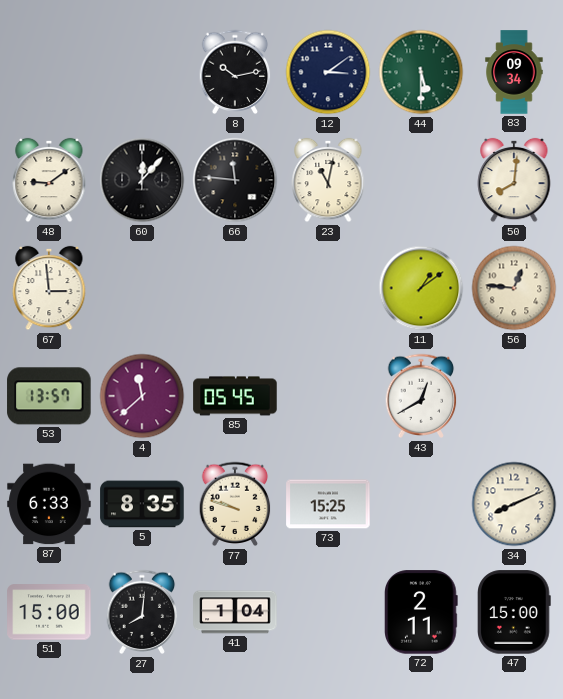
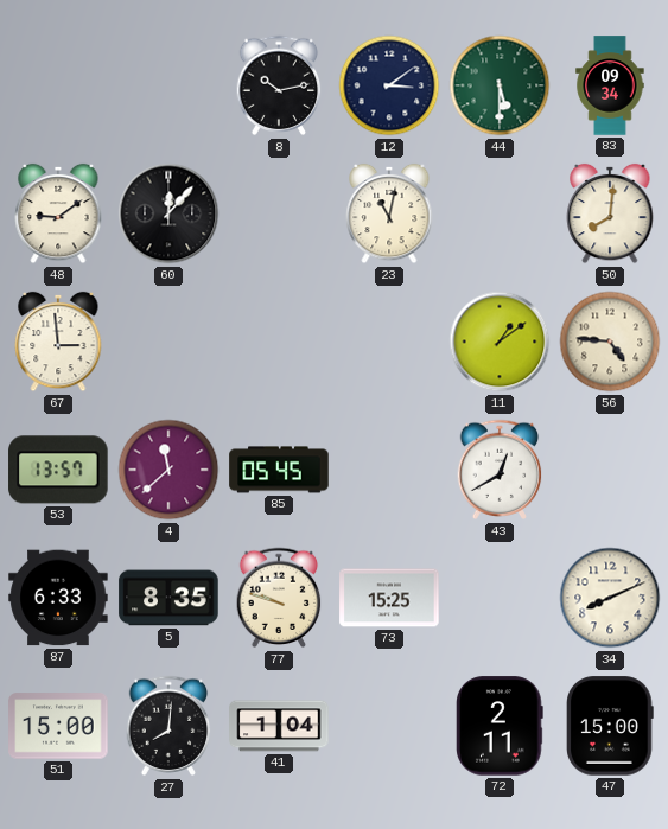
66: 11:46 -> none
56: 12:46 -> 4:46
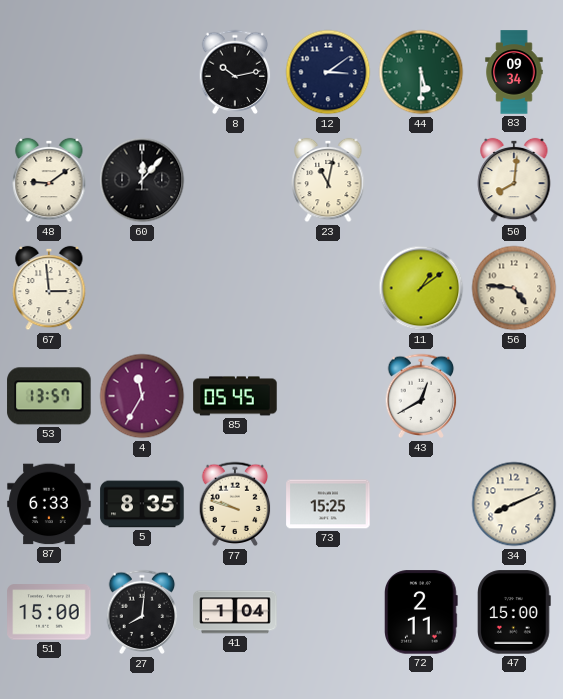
4: 11:38 -> 11:35
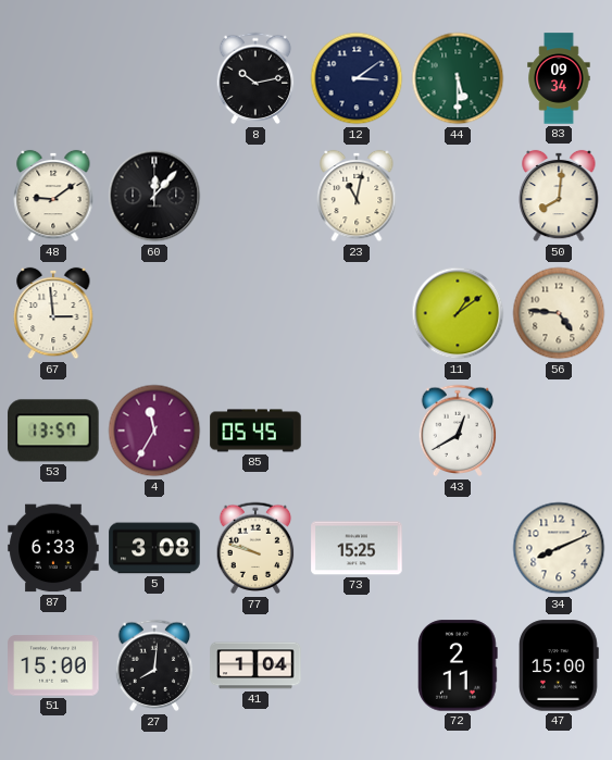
5: 8:35 -> 3:08
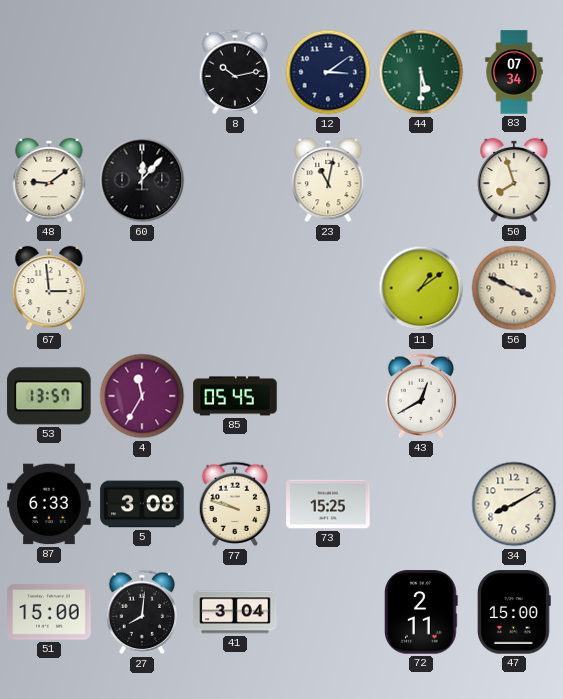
83: 09:34 -> 07:34
50: 8:01 -> 7:57
56: 4:46 -> 3:49
34: 8:11 -> 8:10
41: 1:04 -> 3:04
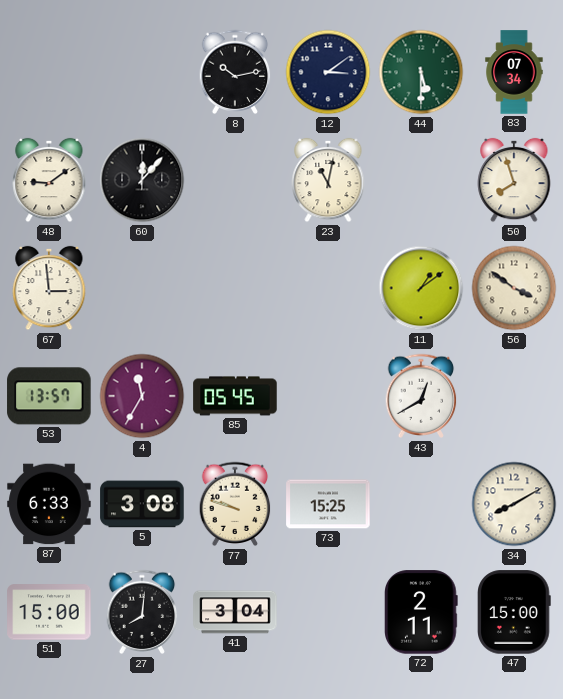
56: 3:49 -> 3:51
